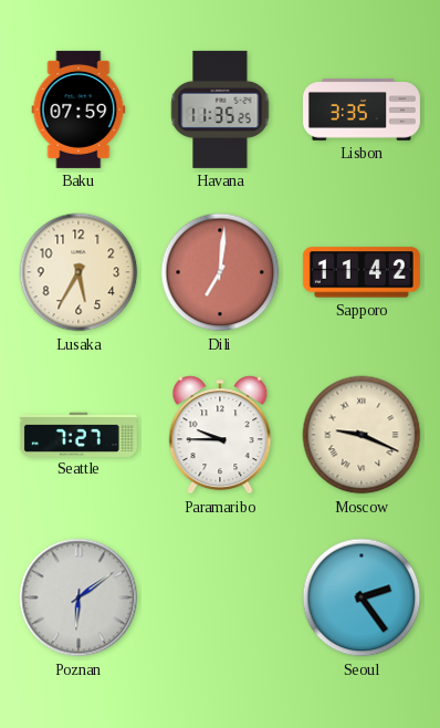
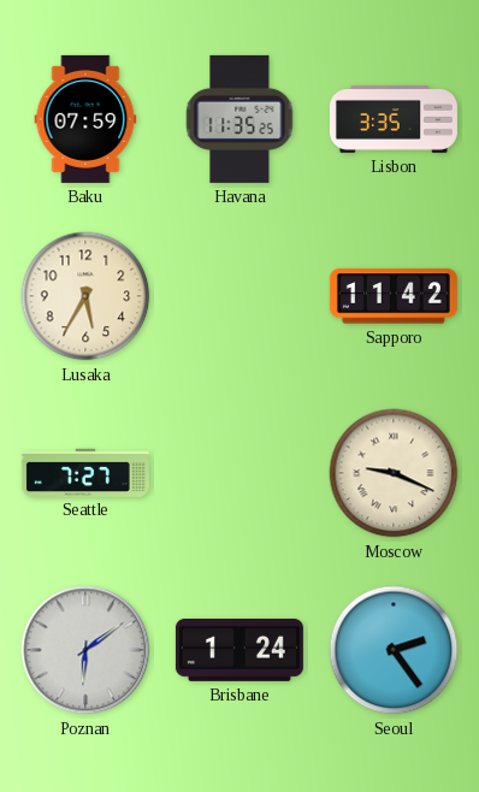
Dili: 7:01 -> none
Paramaribo: 9:45 -> none
Brisbane: none -> 1:24
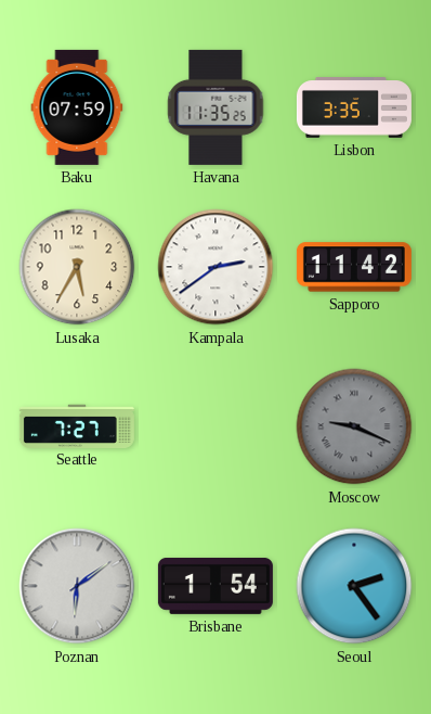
Kampala: none -> 2:39
Moscow dial: cream -> grey
Brisbane: 1:24 -> 1:54
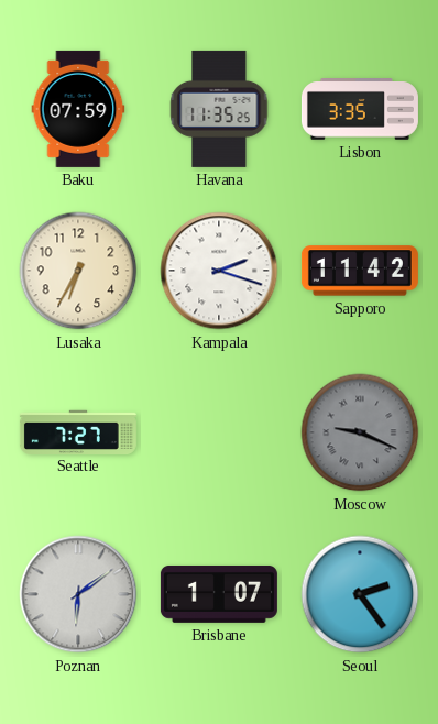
Lusaka: 5:35 -> 6:35
Kampala: 2:39 -> 2:18
Brisbane: 1:54 -> 1:07
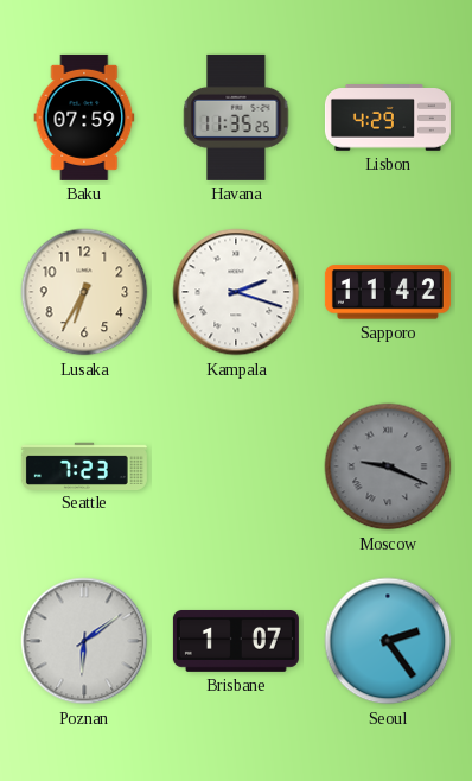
Lisbon: 3:35 -> 4:29
Seattle: 7:27 -> 7:23
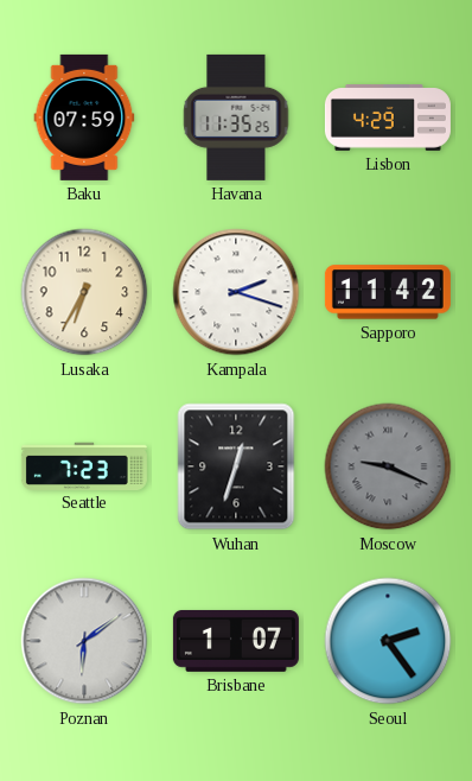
Wuhan: none -> 12:33
